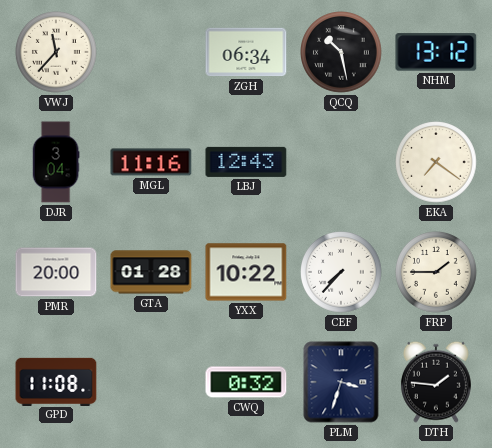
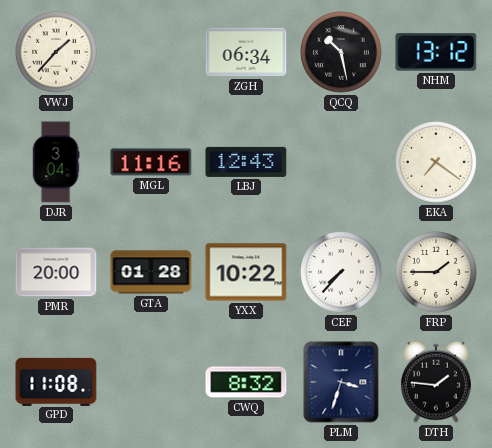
VWJ: 11:37 -> 1:37
CWQ: 0:32 -> 8:32
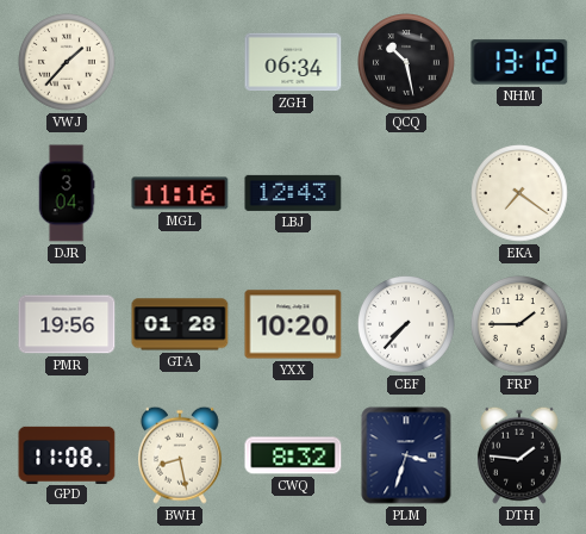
PMR: 20:00 -> 19:56
YXX: 10:22 -> 10:20
BWH: none -> 8:28
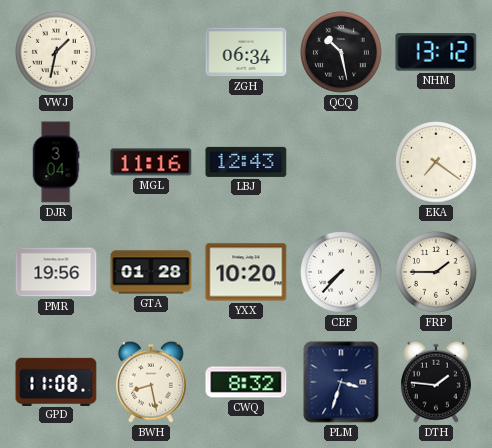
VWJ: 1:37 -> 1:32
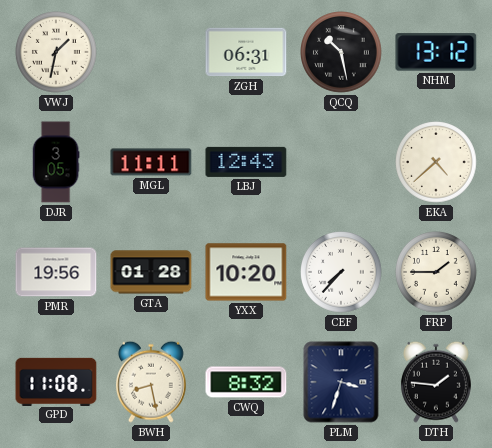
ZGH: 06:34 -> 06:31
DJR: 3:04 -> 3:05
MGL: 11:16 -> 11:11
EKA: 7:21 -> 4:38
